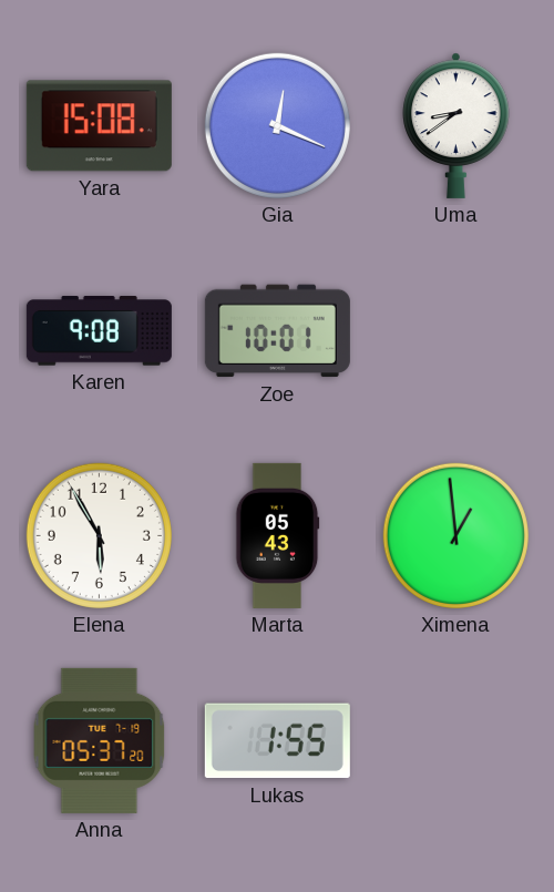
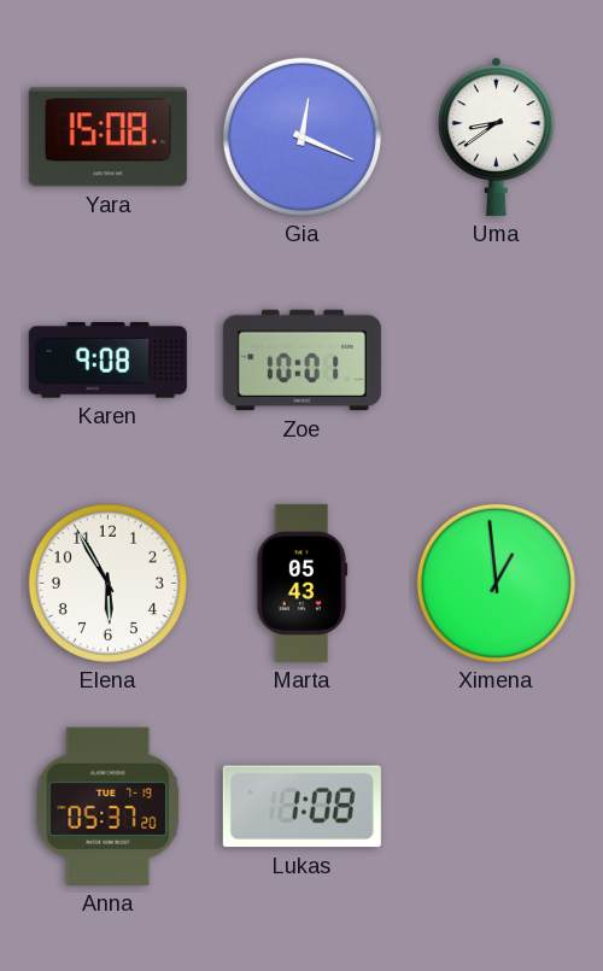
Lukas: 1:55 -> 1:08
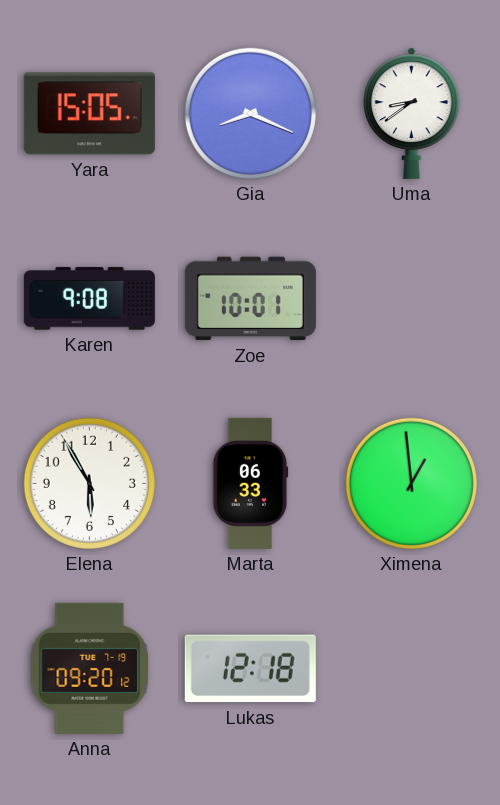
Yara: 15:08 -> 15:05
Gia: 12:19 -> 8:19
Marta: 05:43 -> 06:33
Anna: 05:37 -> 09:20
Lukas: 1:08 -> 12:18
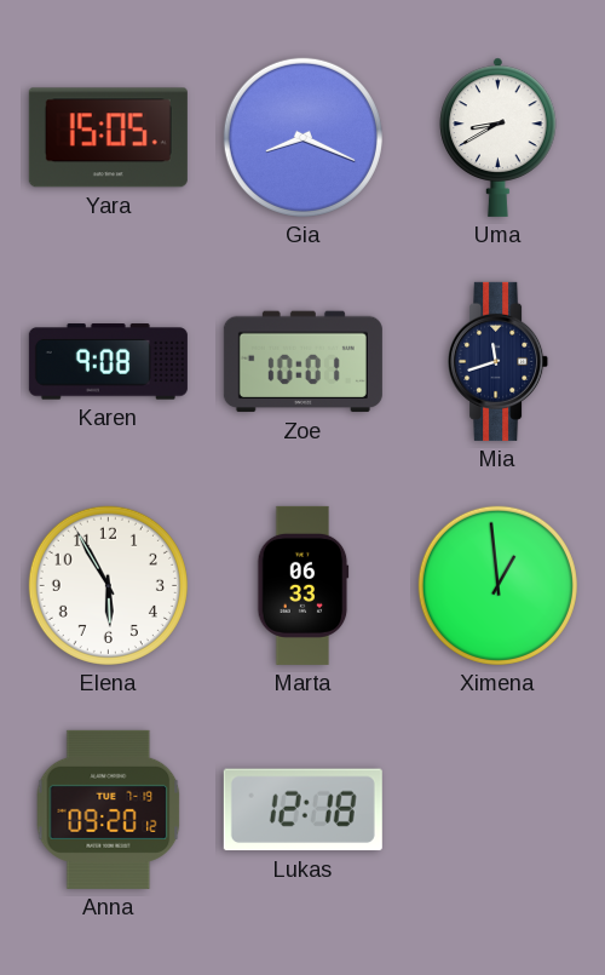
Uma: 8:39 -> 8:40
Mia: none -> 11:42
